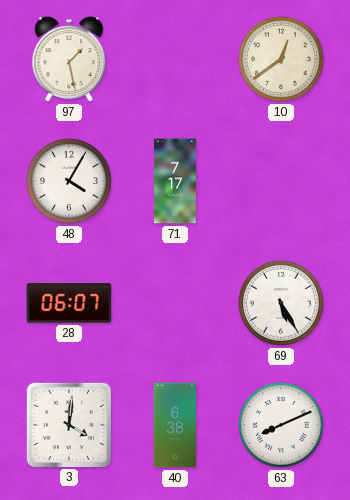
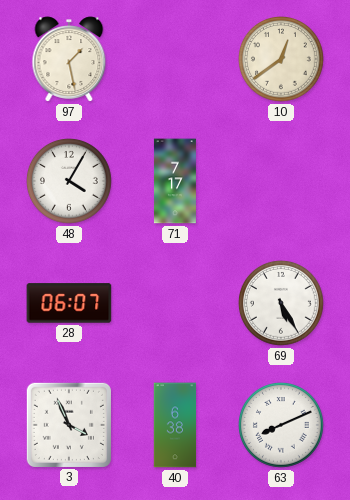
3: 4:01 -> 3:56
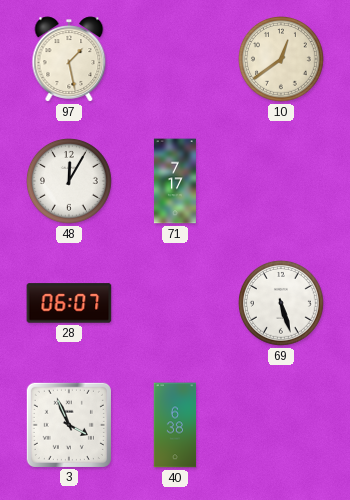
48: 4:05 -> 12:05
69: 5:25 -> 5:27
63: 8:11 -> none
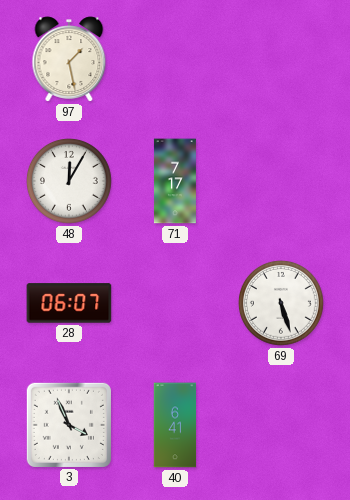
10: 12:39 -> none
40: 6:38 -> 6:41
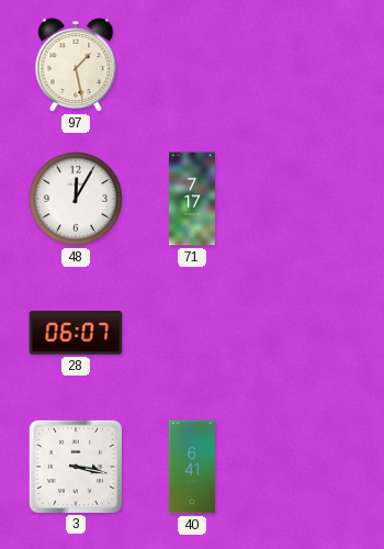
69: 5:27 -> none
3: 3:56 -> 3:17
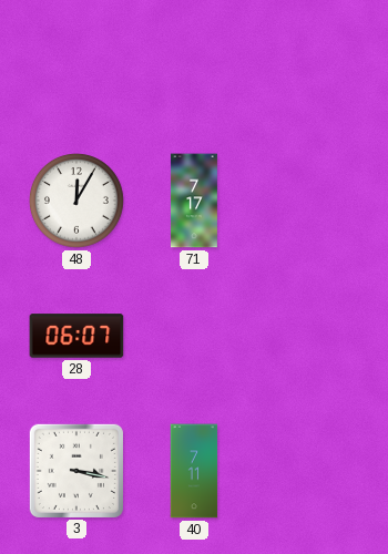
97: 1:28 -> none
40: 6:41 -> 7:11
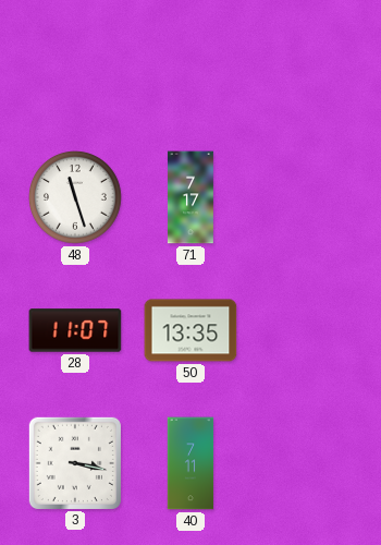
48: 12:05 -> 11:27
28: 06:07 -> 11:07
50: none -> 13:35
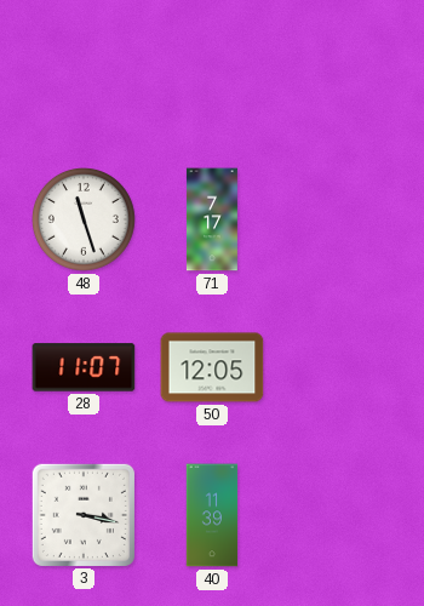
50: 13:35 -> 12:05
40: 7:11 -> 11:39
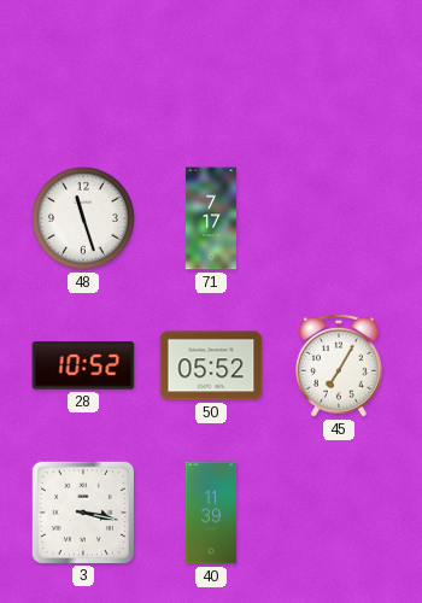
28: 11:07 -> 10:52
50: 12:05 -> 05:52
45: none -> 7:05
